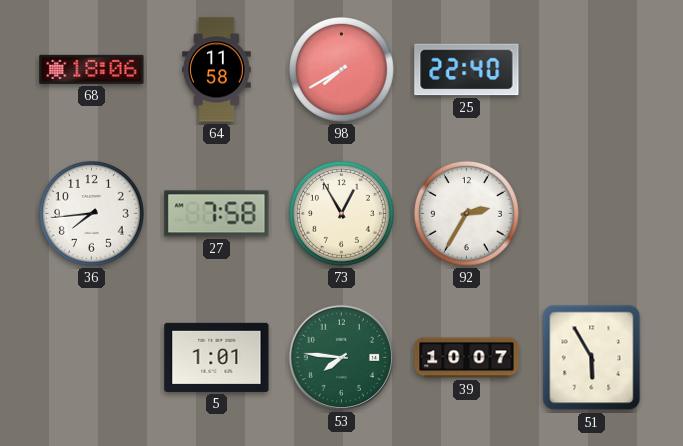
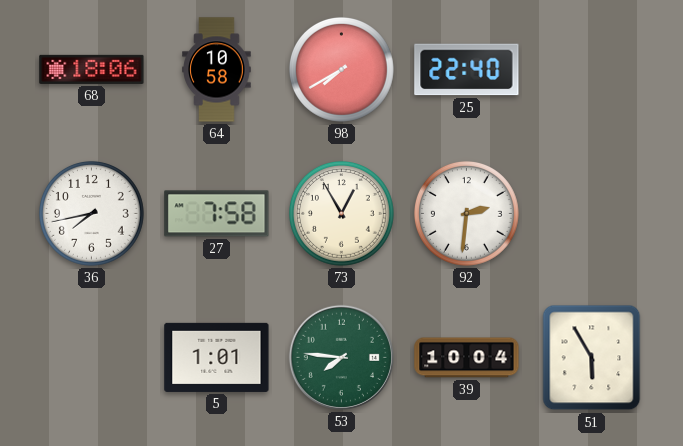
64: 11:58 -> 10:58
36: 7:44 -> 7:43
92: 2:35 -> 2:31
39: 10:07 -> 10:04
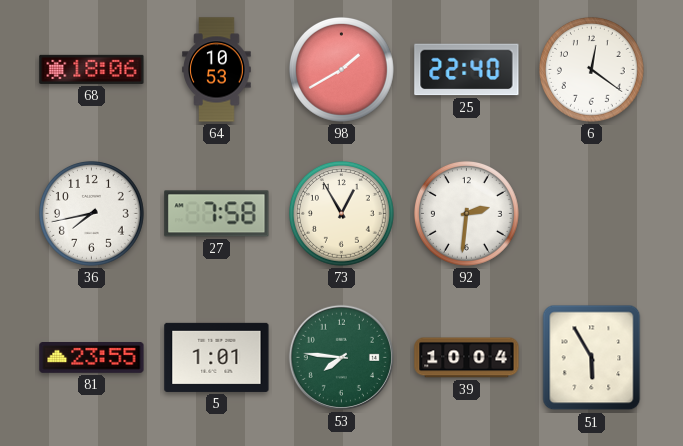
64: 10:58 -> 10:53
98: 7:40 -> 1:40
6: none -> 12:21
81: none -> 23:55
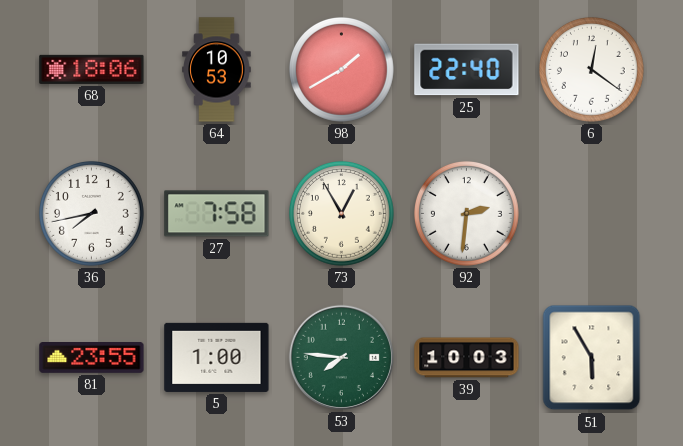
5: 1:01 -> 1:00
39: 10:04 -> 10:03
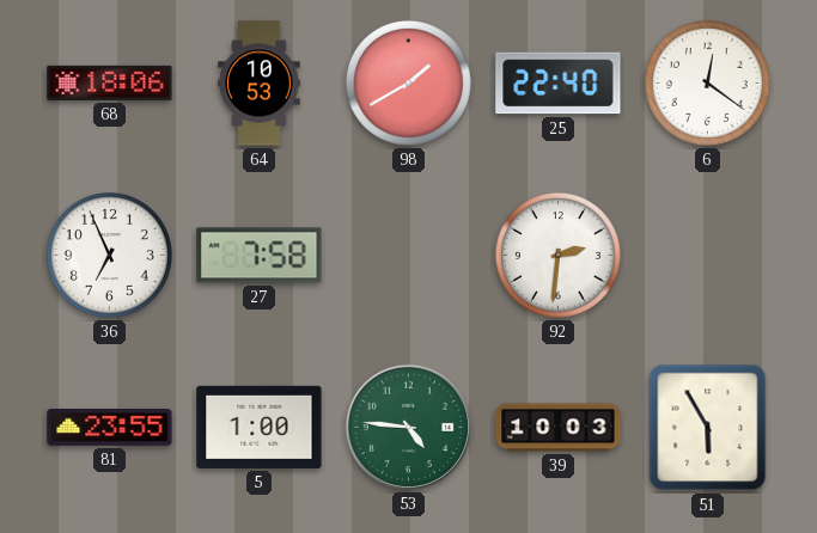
36: 7:43 -> 6:56
73: 12:55 -> none
53: 7:46 -> 4:46
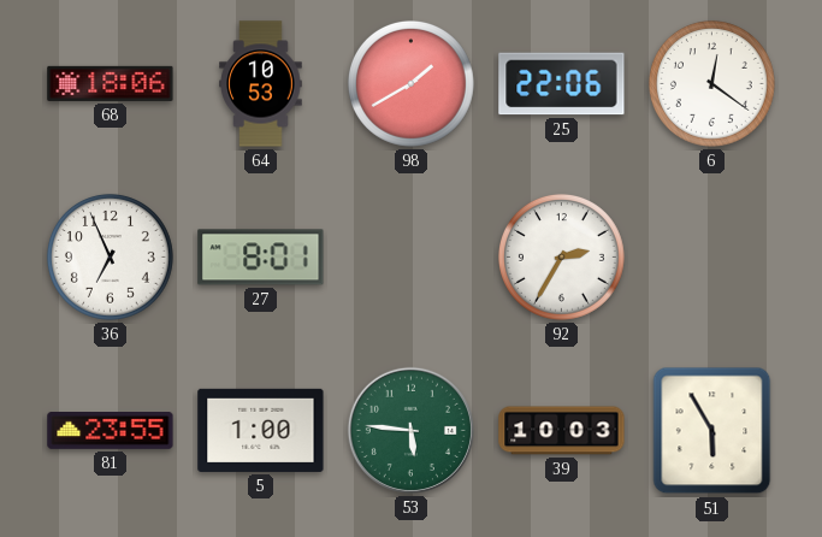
25: 22:40 -> 22:06
27: 7:58 -> 8:01
92: 2:31 -> 2:35
53: 4:46 -> 5:46
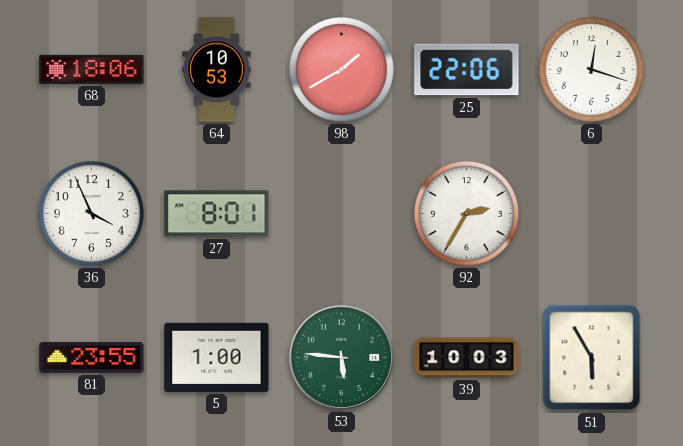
6: 12:21 -> 12:18
36: 6:56 -> 3:56
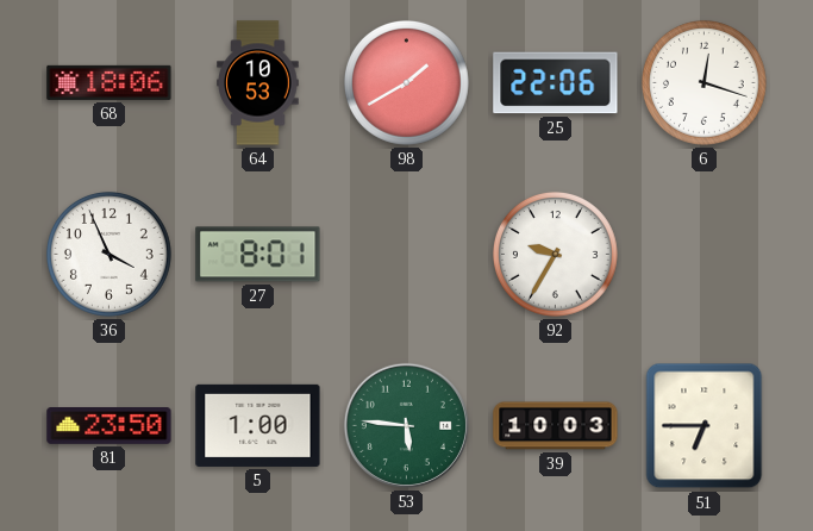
92: 2:35 -> 9:35
81: 23:55 -> 23:50
51: 5:55 -> 6:45
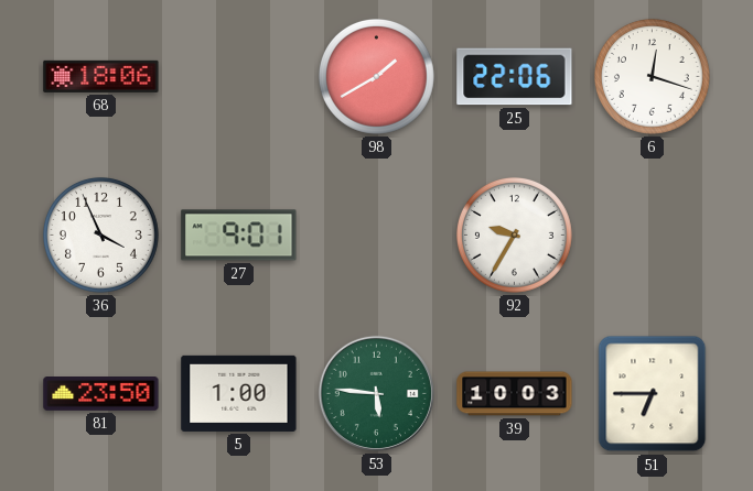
64: 10:53 -> none
27: 8:01 -> 9:01
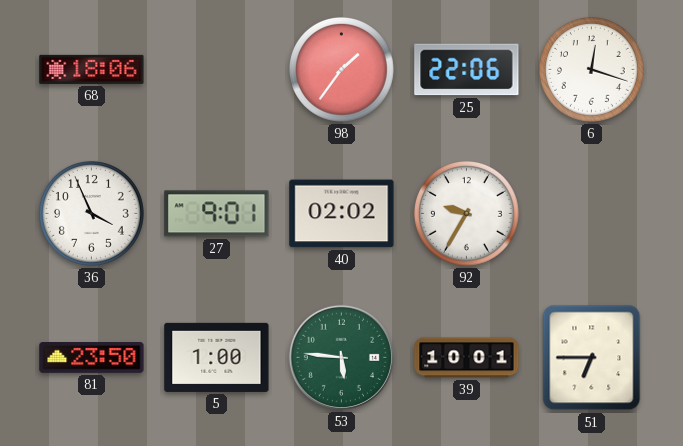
98: 1:40 -> 1:36
40: none -> 02:02
39: 10:03 -> 10:01
